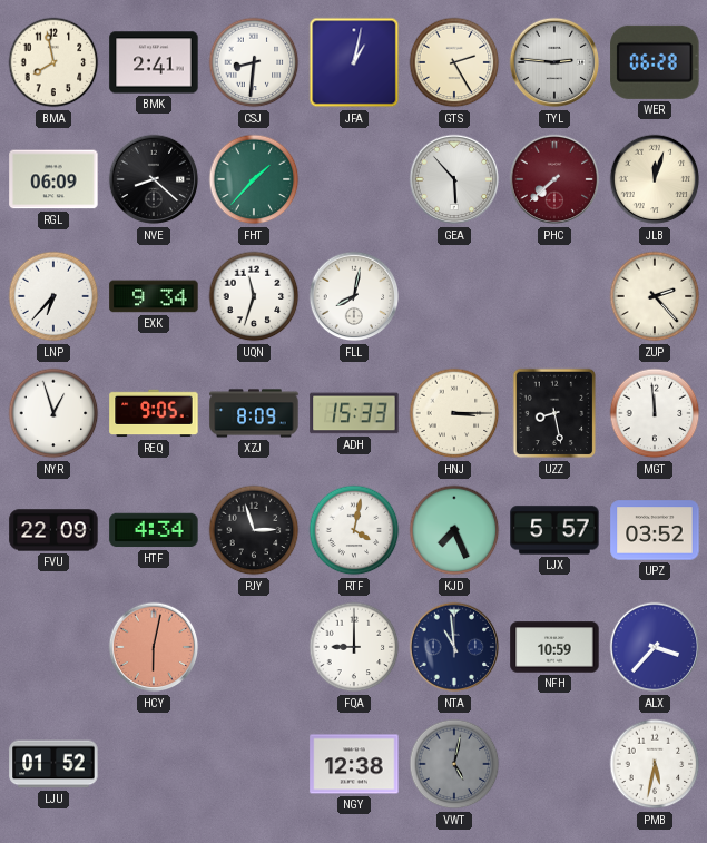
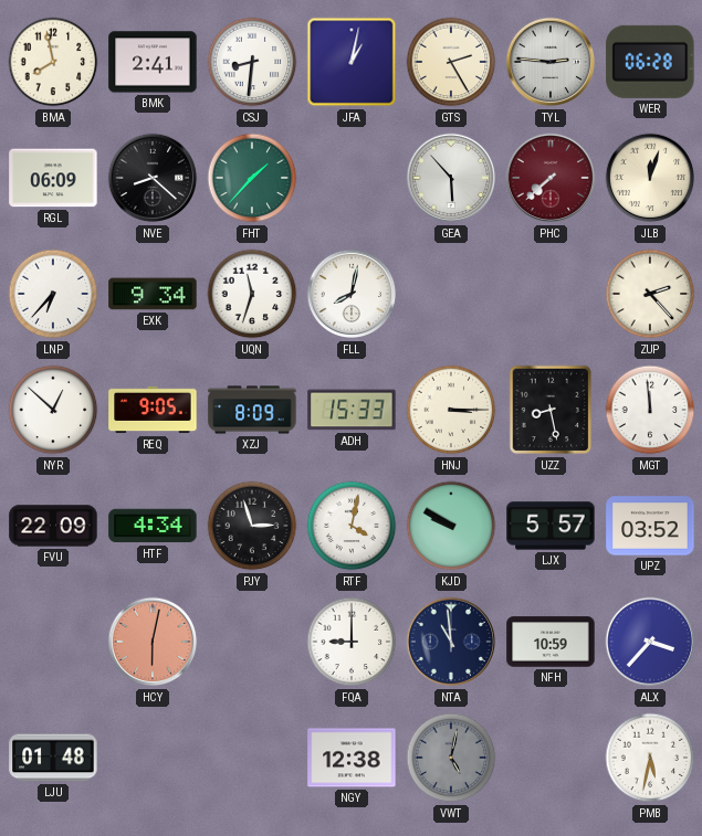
NYR: 12:57 -> 12:52
KJD: 7:26 -> 9:50
LJU: 01:52 -> 01:48
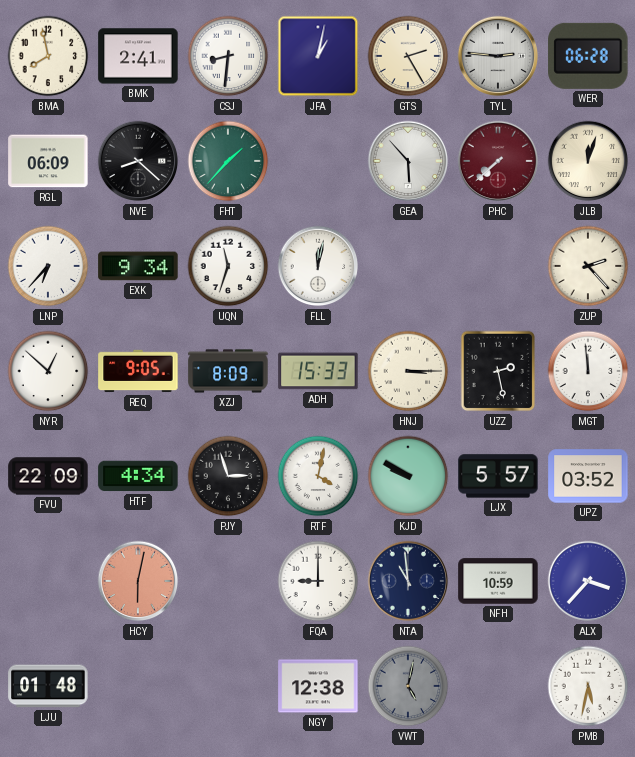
FLL: 8:02 -> 12:02
UZZ: 8:28 -> 2:28
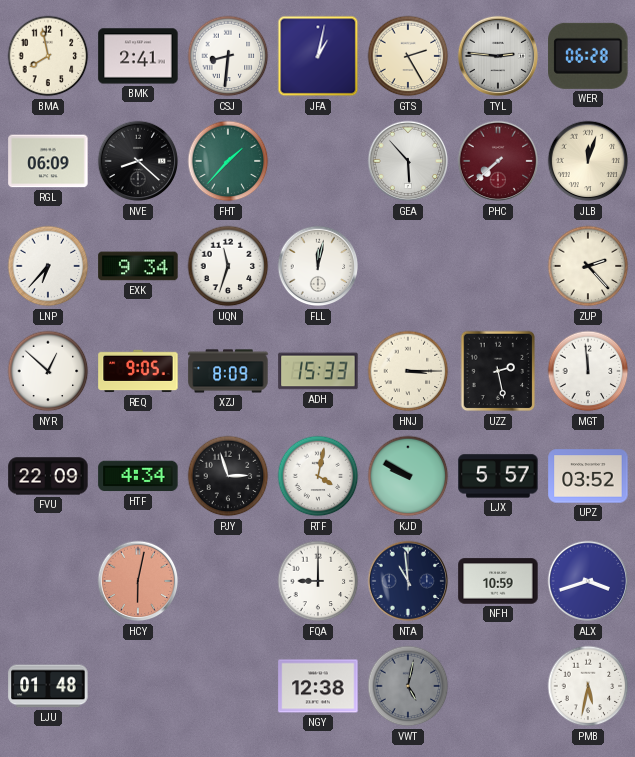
ALX: 3:37 -> 3:42
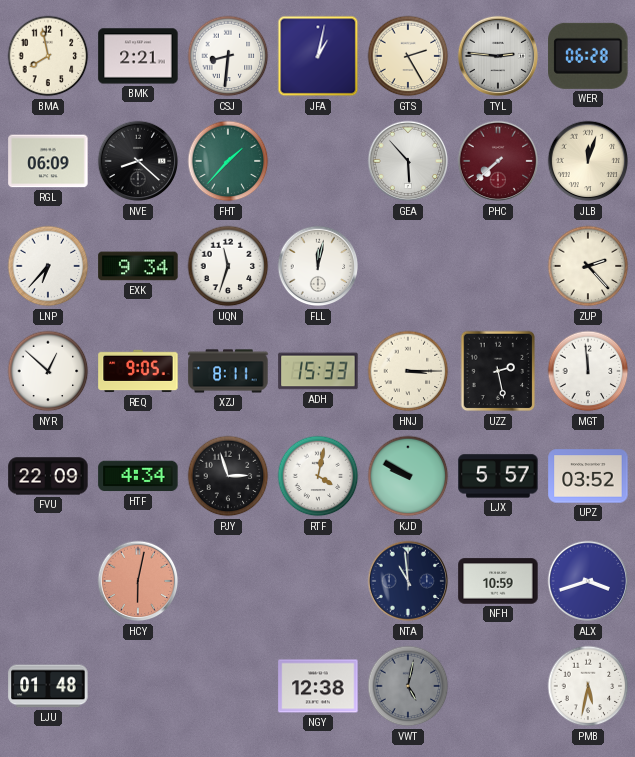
BMK: 2:41 -> 2:21
XZJ: 8:09 -> 8:11
FQA: 9:00 -> none
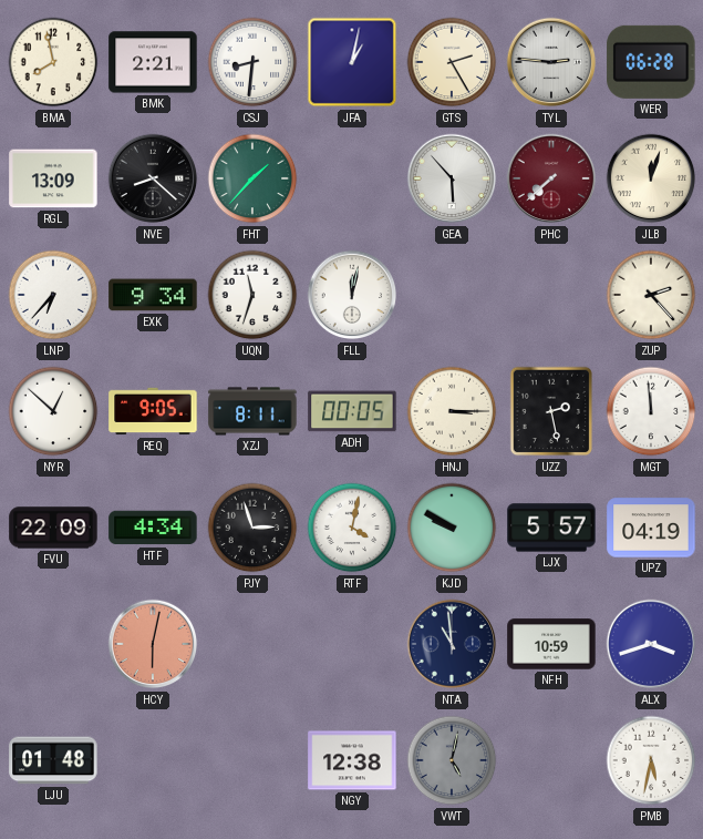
RGL: 06:09 -> 13:09
ADH: 15:33 -> 00:05
UPZ: 03:52 -> 04:19
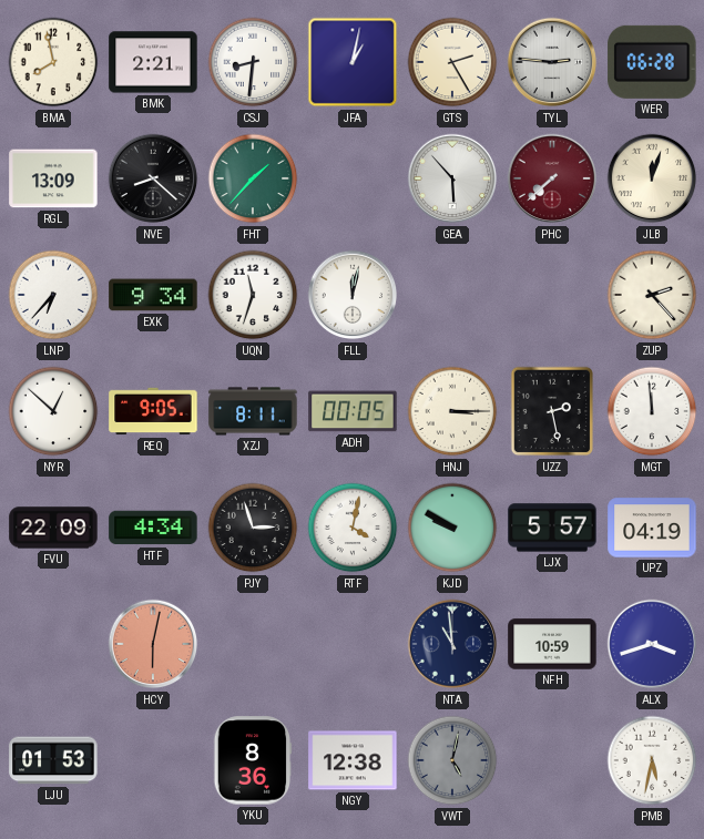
LJU: 01:48 -> 01:53
YKU: none -> 8:36
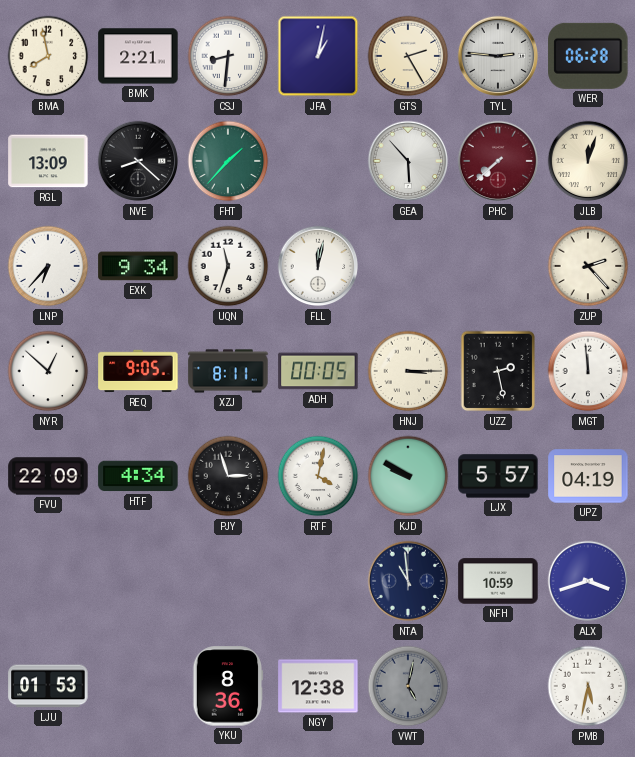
HCY: 6:02 -> none
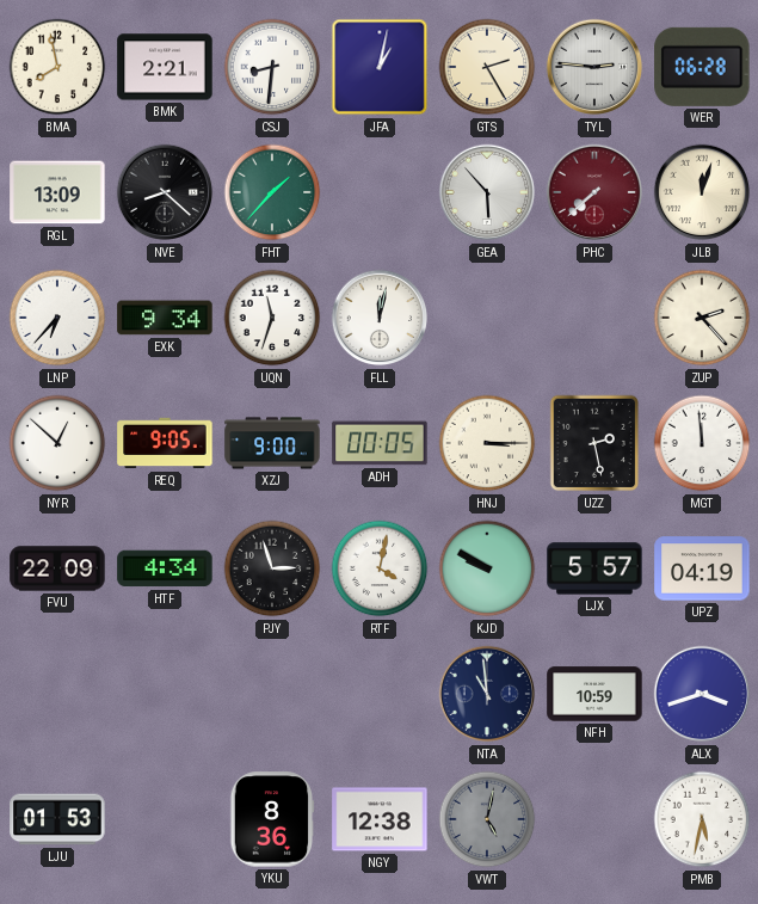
XZJ: 8:11 -> 9:00
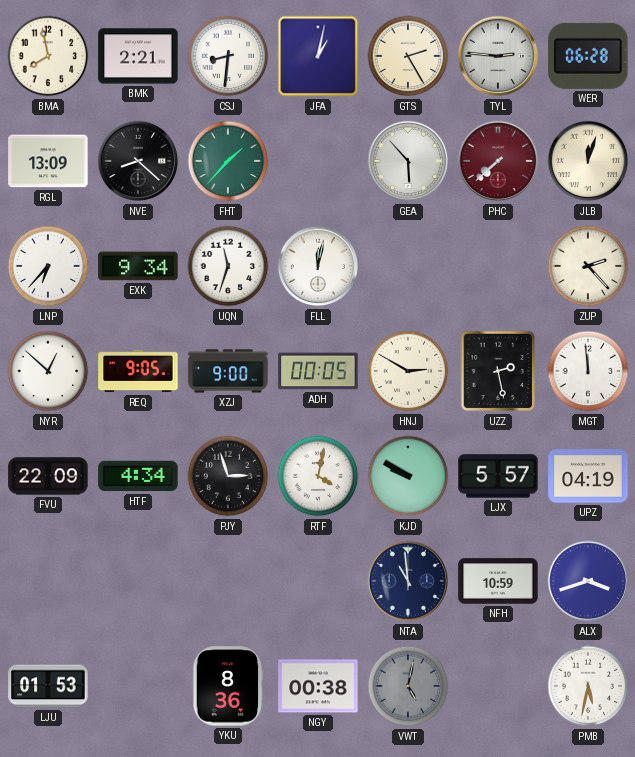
HNJ: 3:15 -> 2:50
NGY: 12:38 -> 00:38
